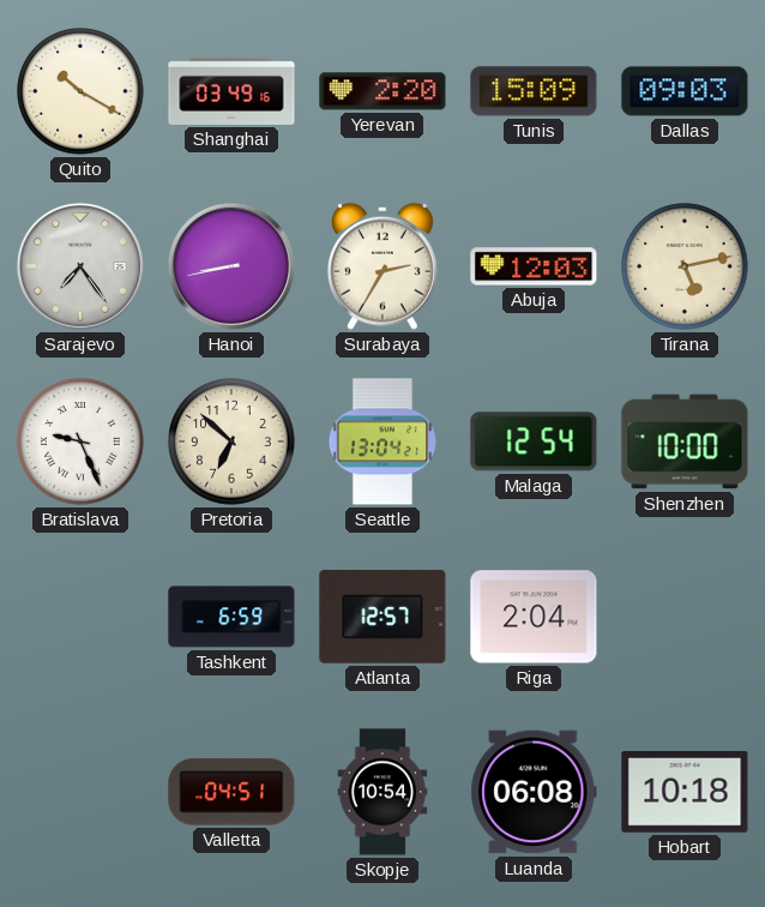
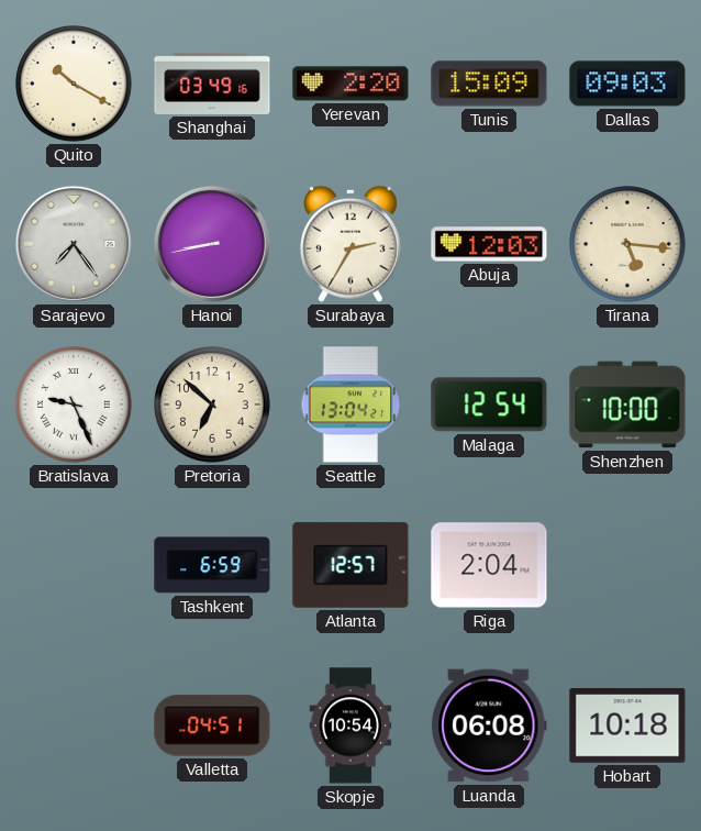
Tirana: 5:13 -> 5:16
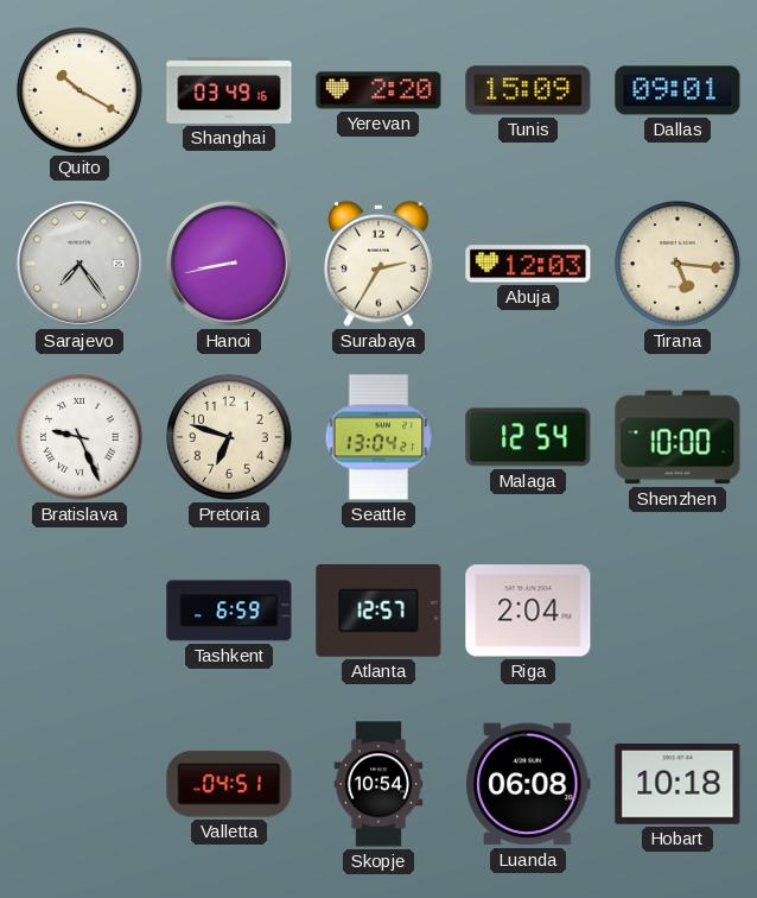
Dallas: 09:03 -> 09:01
Pretoria: 6:52 -> 6:48
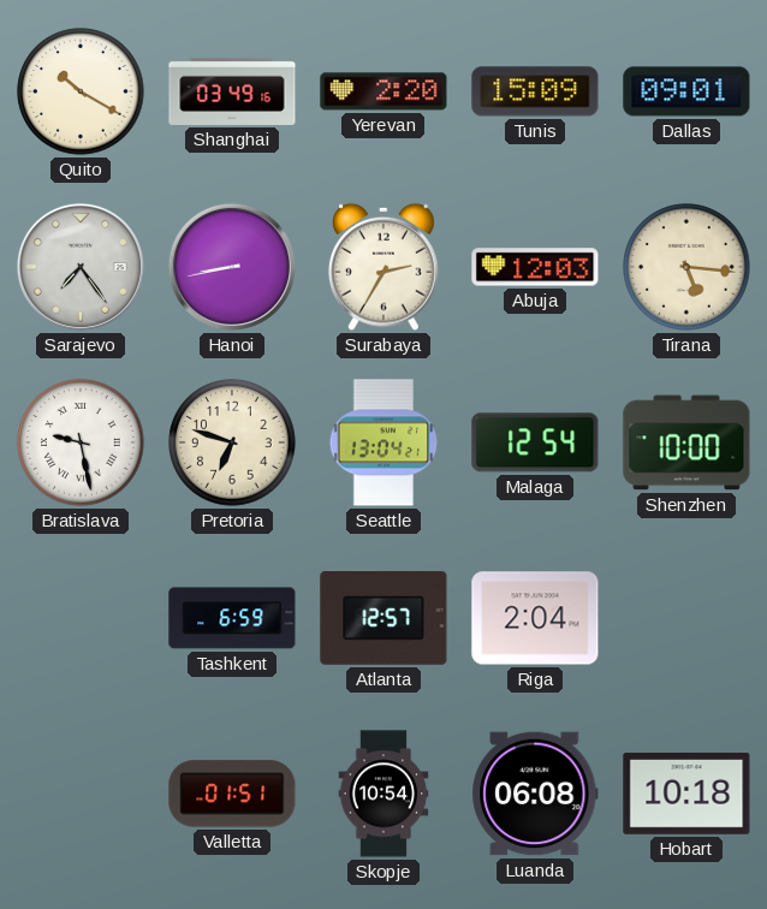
Bratislava: 9:26 -> 9:28
Valletta: 04:51 -> 01:51
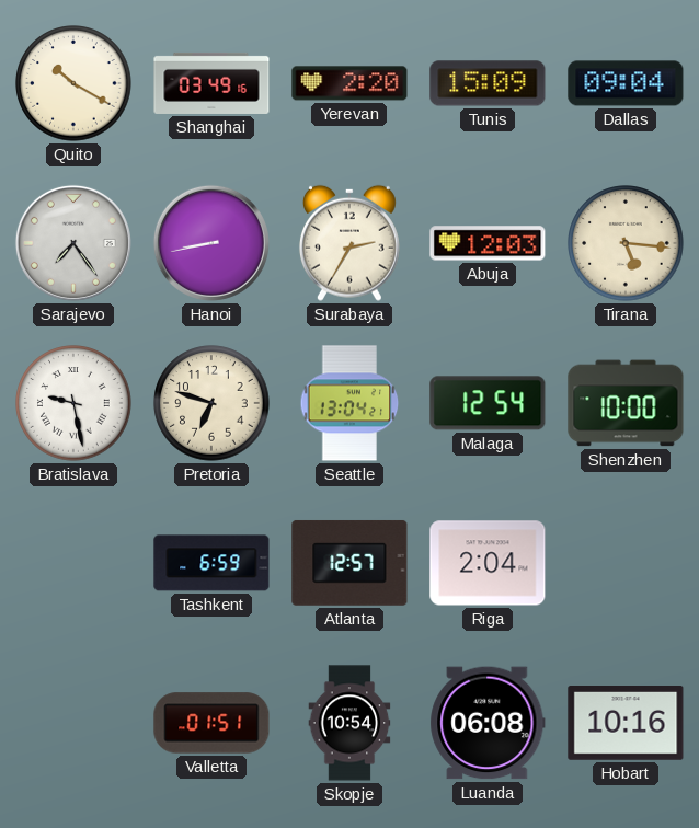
Dallas: 09:01 -> 09:04
Hobart: 10:18 -> 10:16
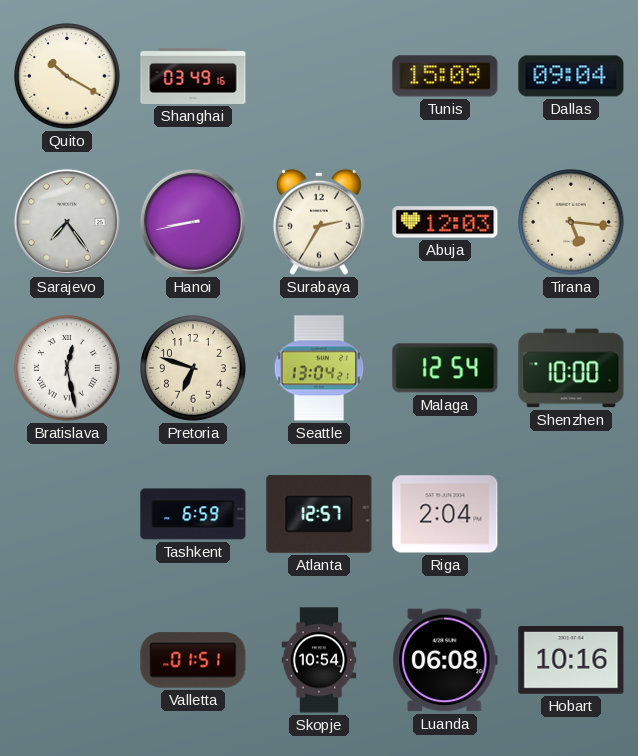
Yerevan: 2:20 -> none
Bratislava: 9:28 -> 12:28
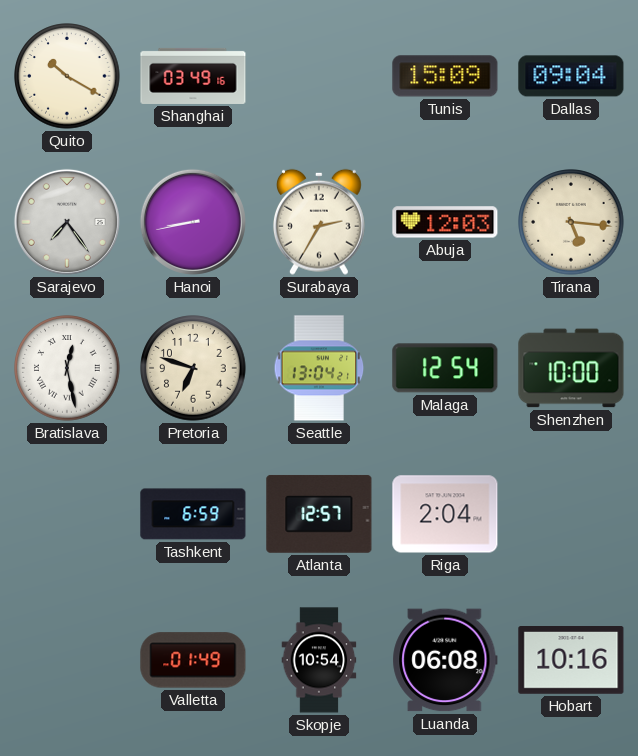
Valletta: 01:51 -> 01:49
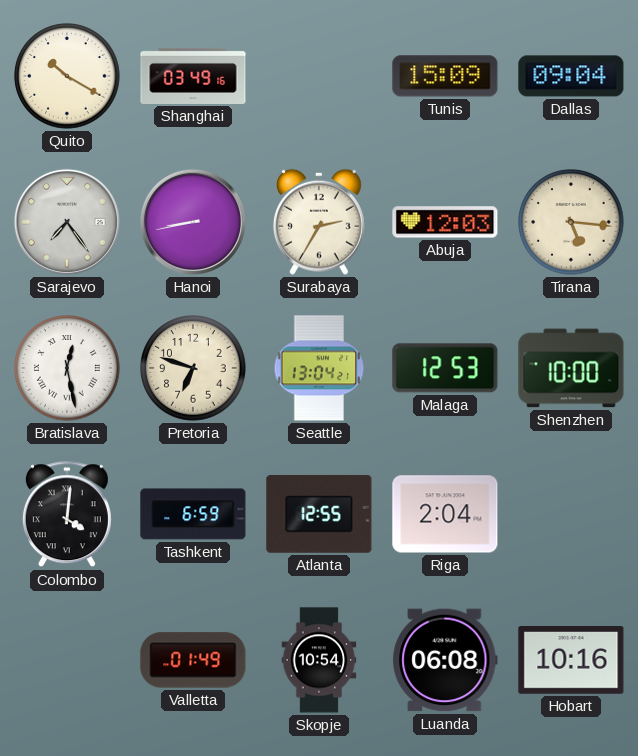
Malaga: 12:54 -> 12:53
Colombo: none -> 4:01
Atlanta: 12:57 -> 12:55
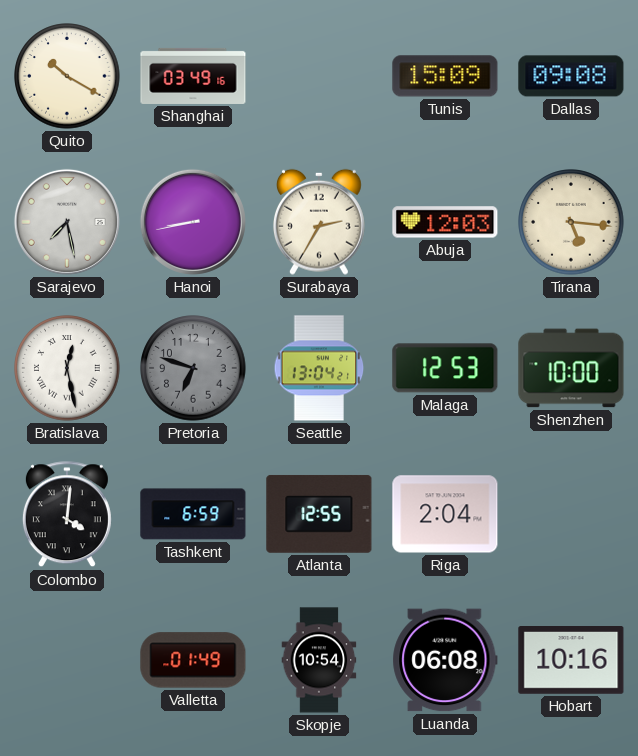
Dallas: 09:04 -> 09:08
Sarajevo: 7:24 -> 7:28
Pretoria dial: cream -> grey
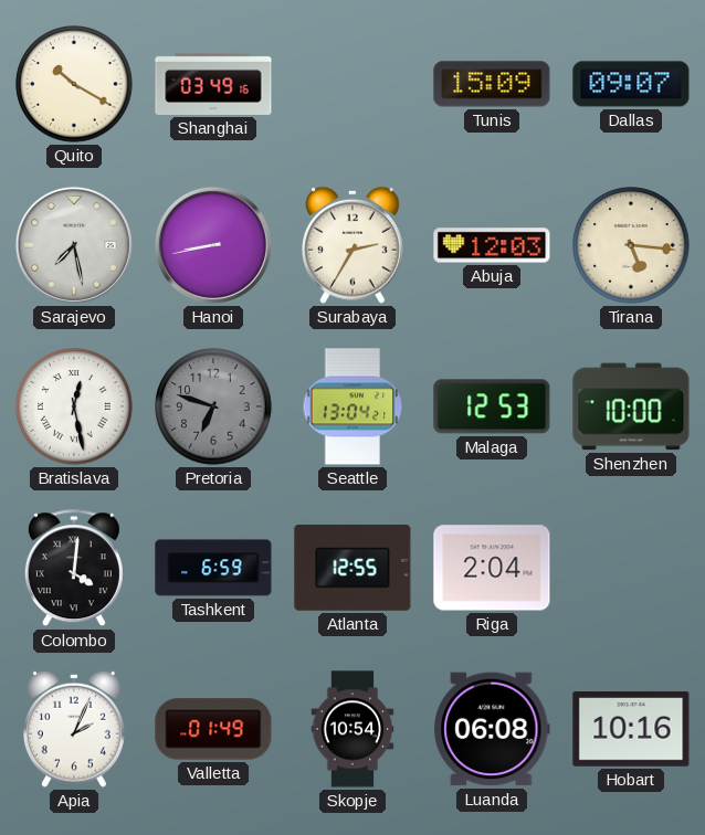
Dallas: 09:08 -> 09:07
Apia: none -> 2:04
